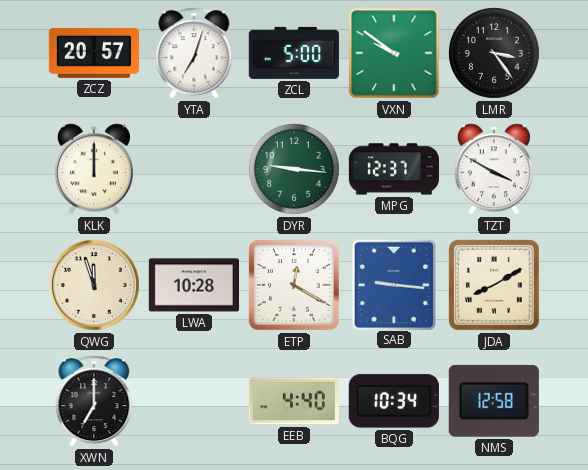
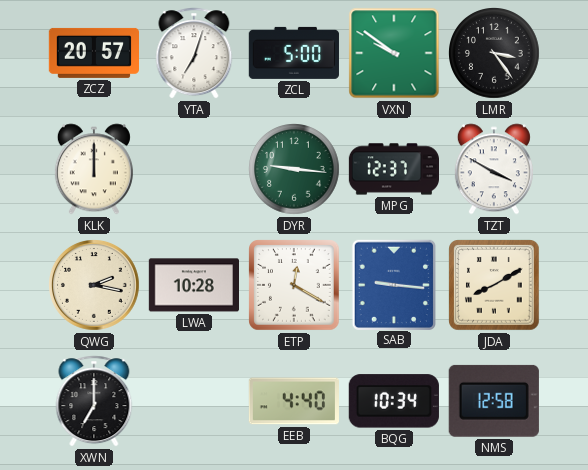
QWG: 11:57 -> 2:17
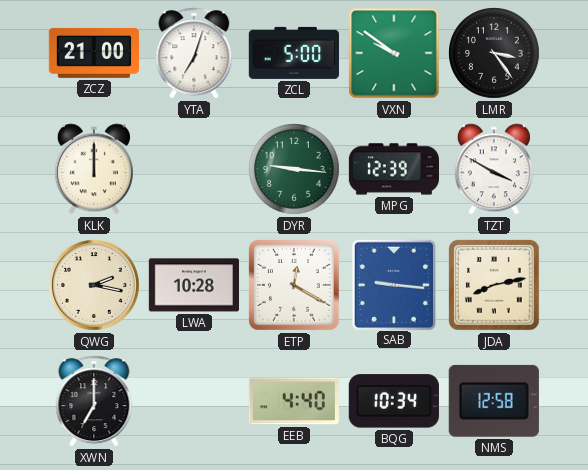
ZCZ: 20:57 -> 21:00
MPG: 12:37 -> 12:39
JDA: 8:10 -> 8:13
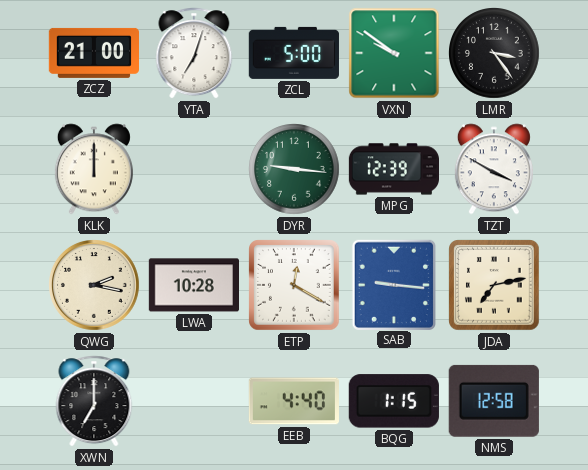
JDA: 8:13 -> 7:13
BQG: 10:34 -> 1:15
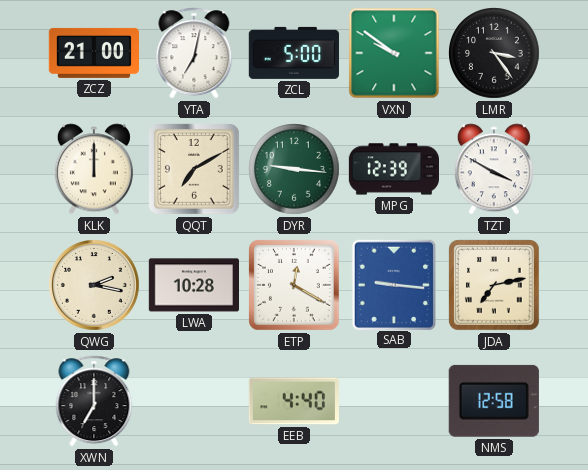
YTA: 7:03 -> 7:02
QQT: none -> 7:10
BQG: 1:15 -> none
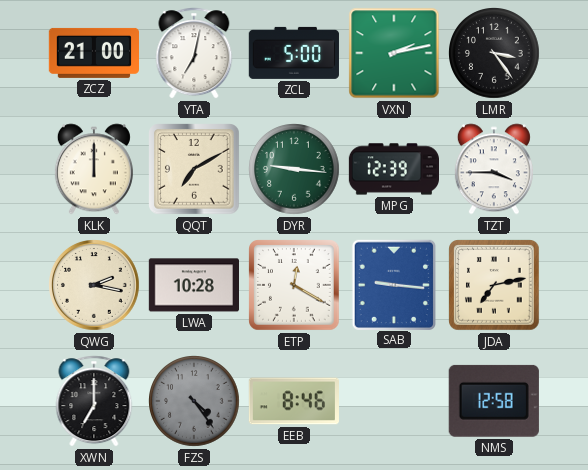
VXN: 9:51 -> 2:13
TZT: 3:50 -> 3:45
FZS: none -> 4:24
EEB: 4:40 -> 8:46
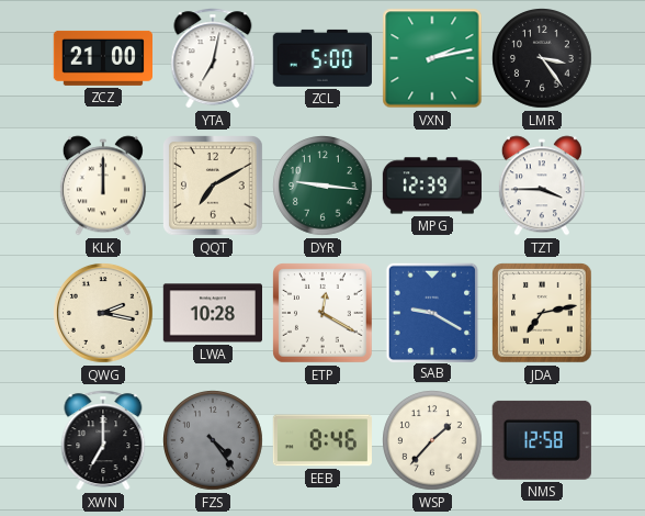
SAB: 9:16 -> 9:20
WSP: none -> 1:37
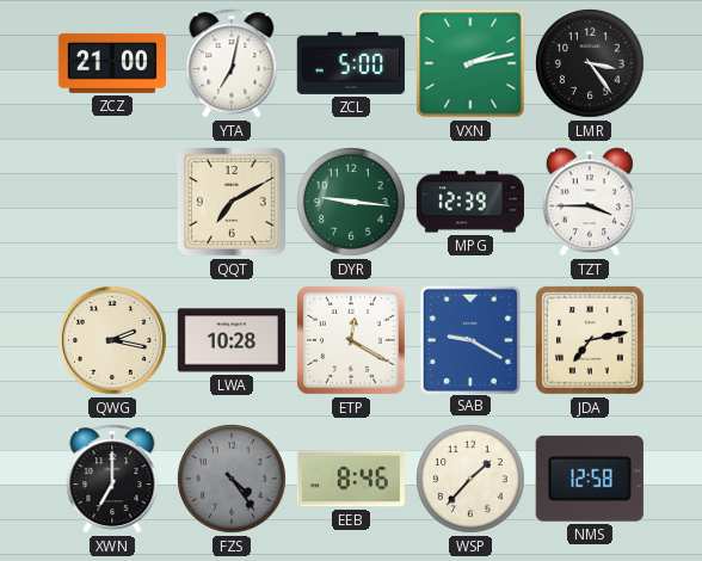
KLK: 12:00 -> none
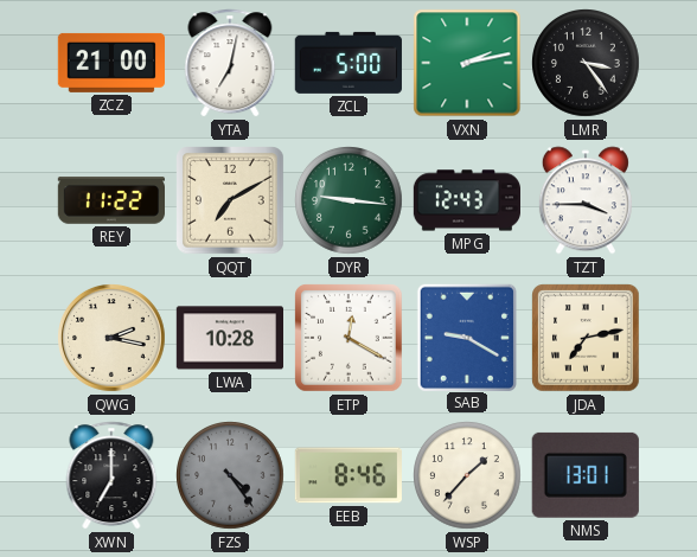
REY: none -> 11:22
MPG: 12:39 -> 12:43
NMS: 12:58 -> 13:01
